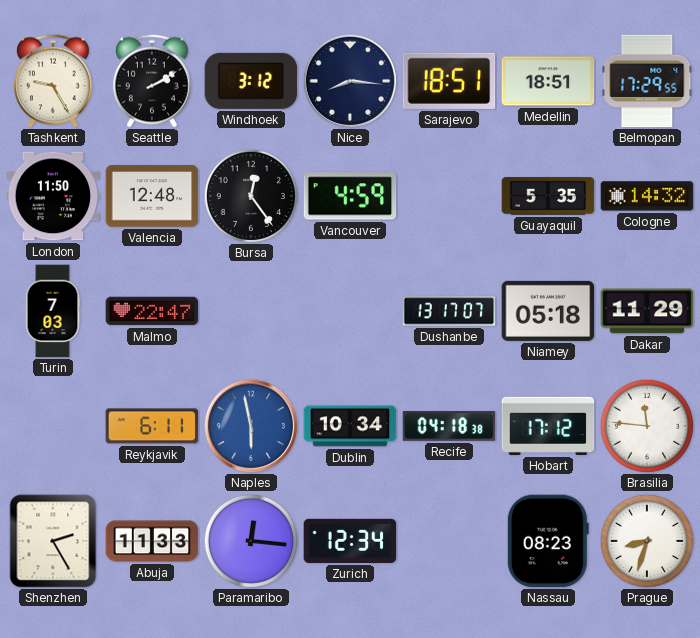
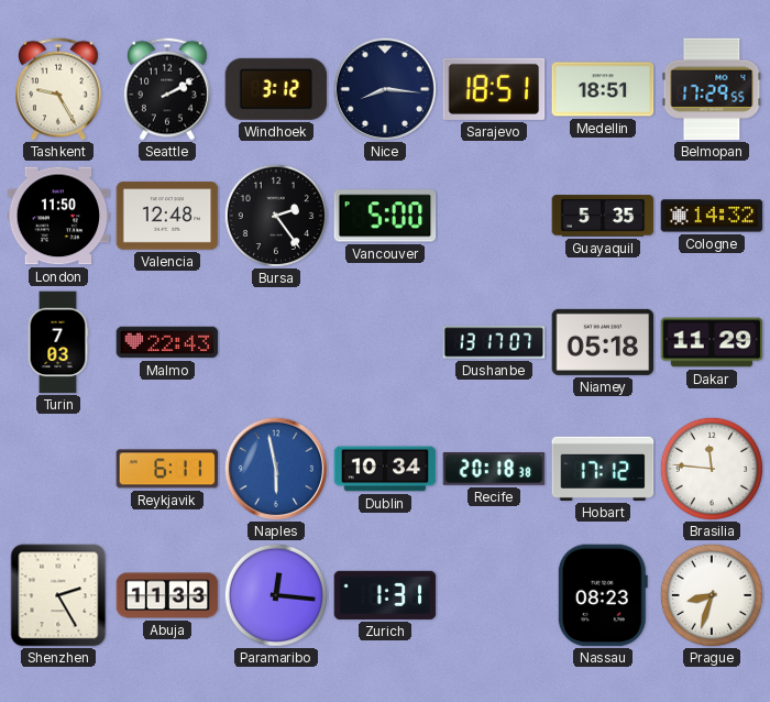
Bursa: 12:24 -> 2:24
Vancouver: 4:59 -> 5:00
Malmo: 22:47 -> 22:43
Recife: 04:18 -> 20:18
Zurich: 12:34 -> 1:31
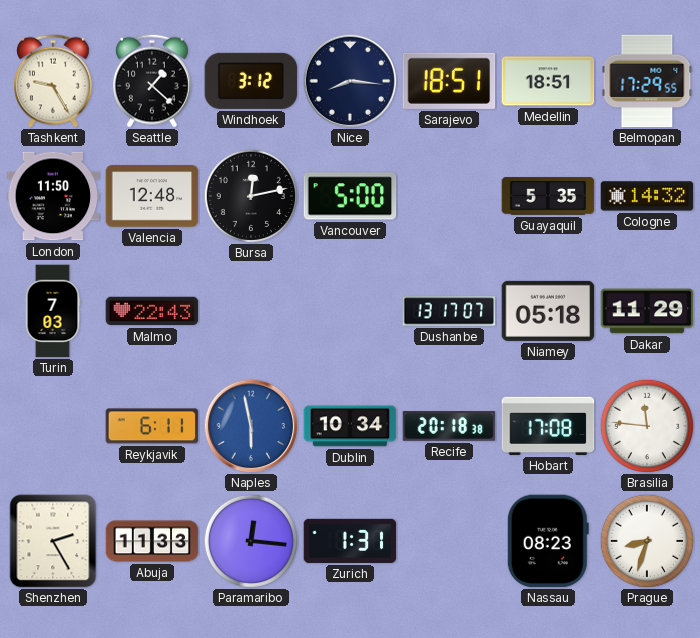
Seattle: 2:10 -> 1:22
Bursa: 2:24 -> 12:13
Hobart: 17:12 -> 17:08
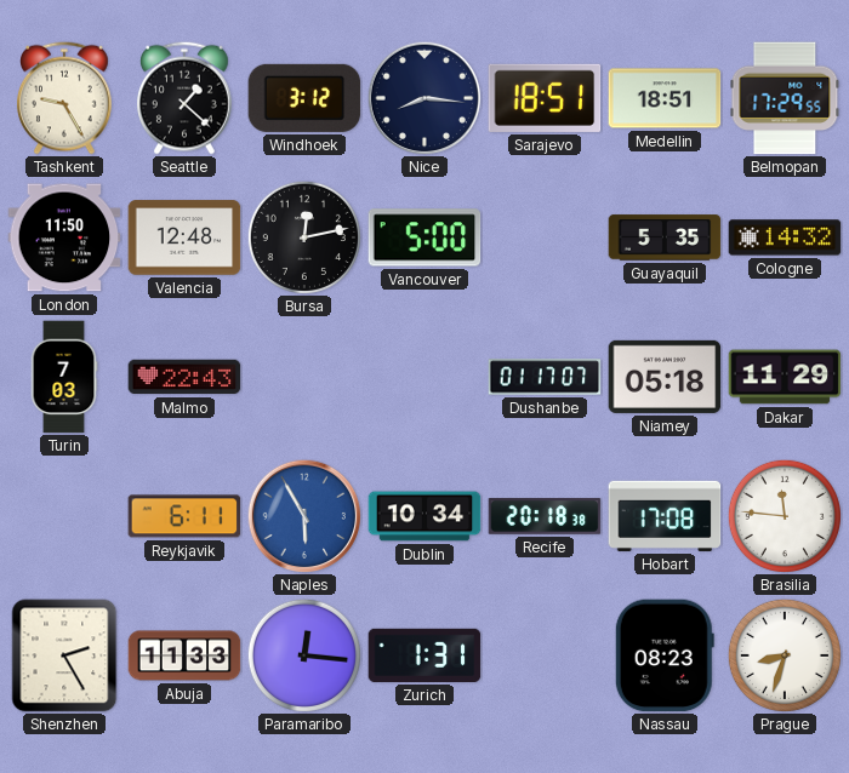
Dushanbe: 13:17 -> 01:17
Naples: 5:58 -> 5:55
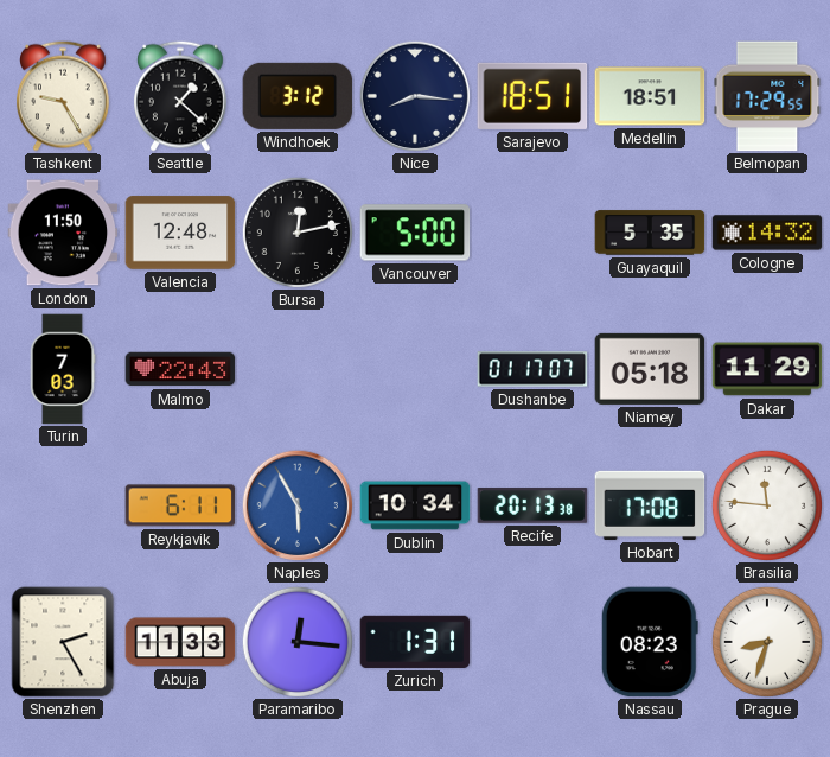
Recife: 20:18 -> 20:13
